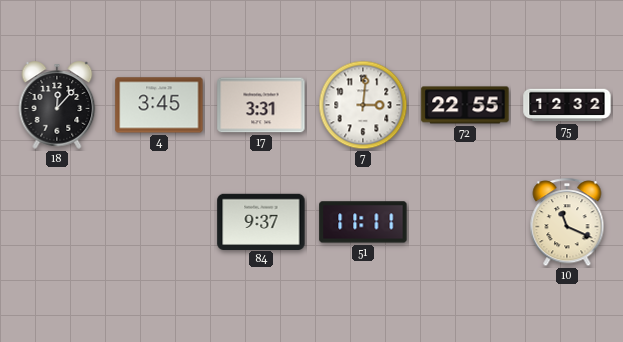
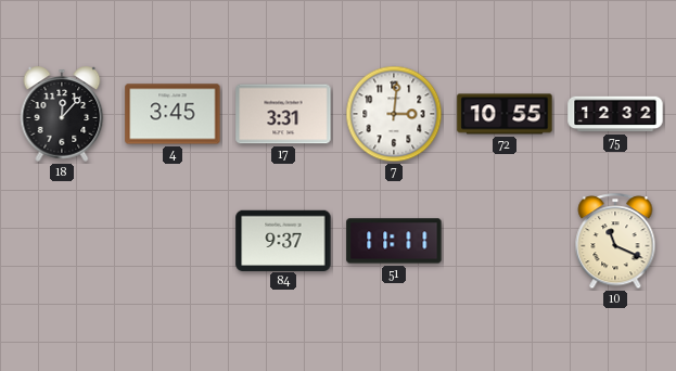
72: 22:55 -> 10:55
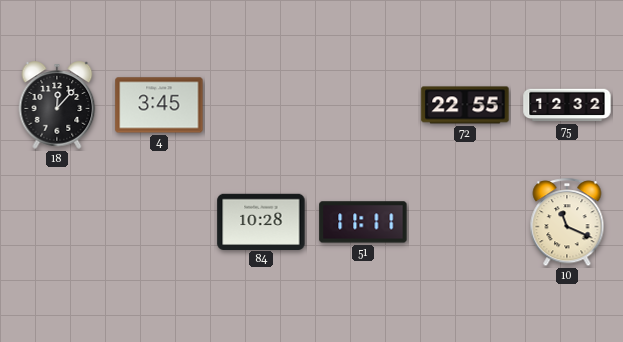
17: 3:31 -> none
7: 3:01 -> none
72: 10:55 -> 22:55
84: 9:37 -> 10:28
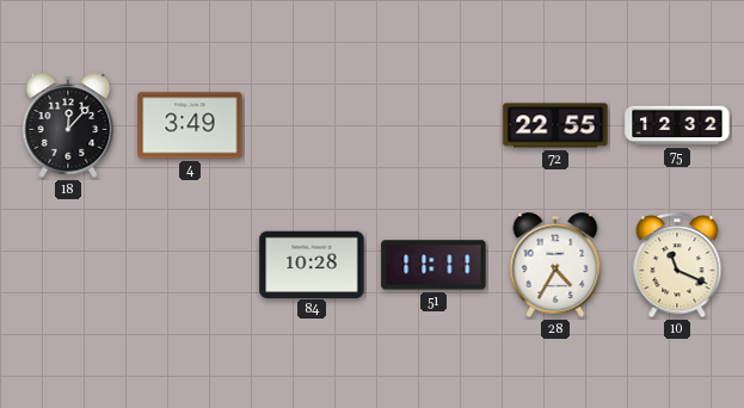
4: 3:45 -> 3:49
28: none -> 4:35
